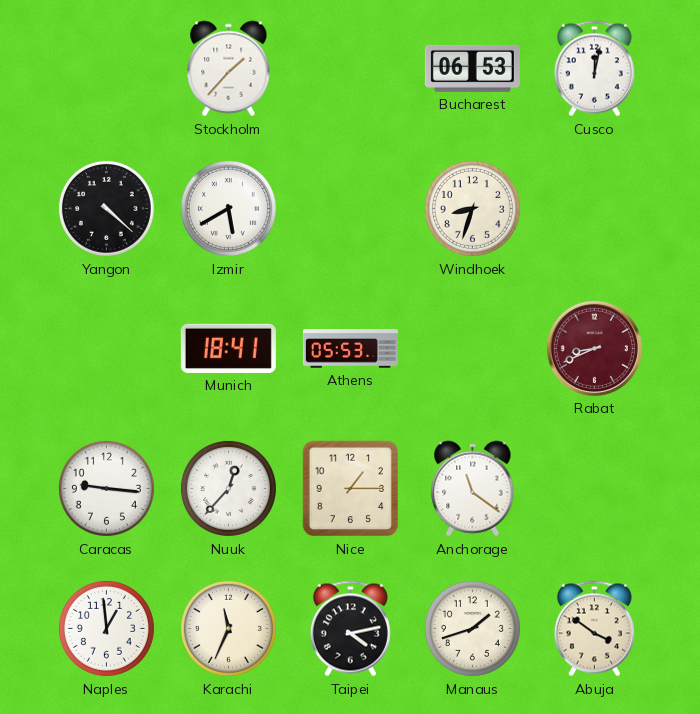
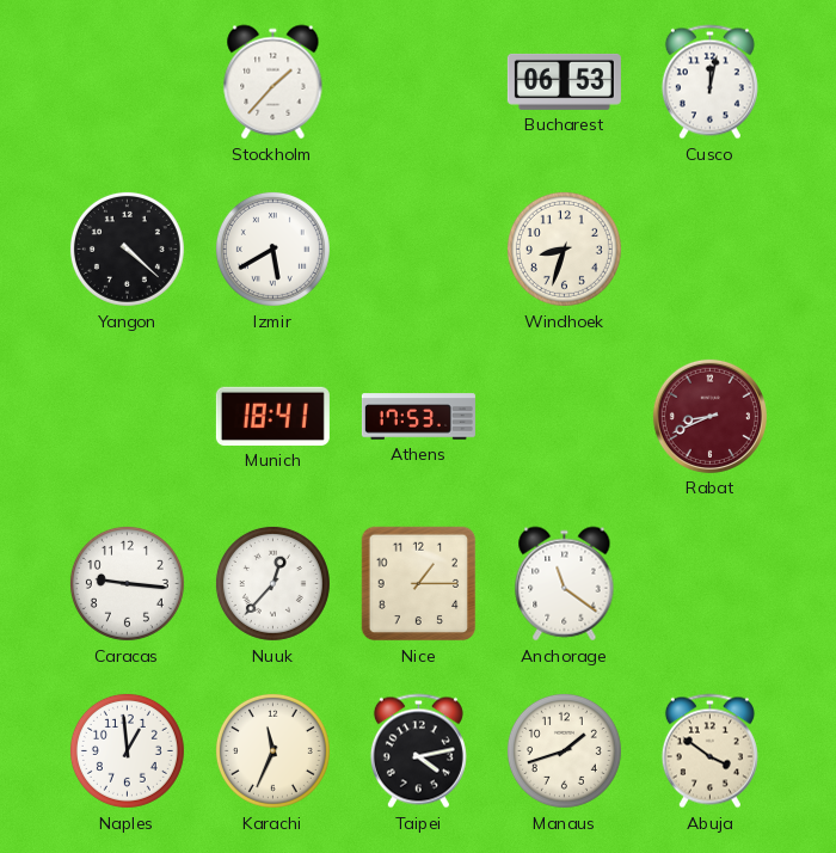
Athens: 05:53 -> 17:53
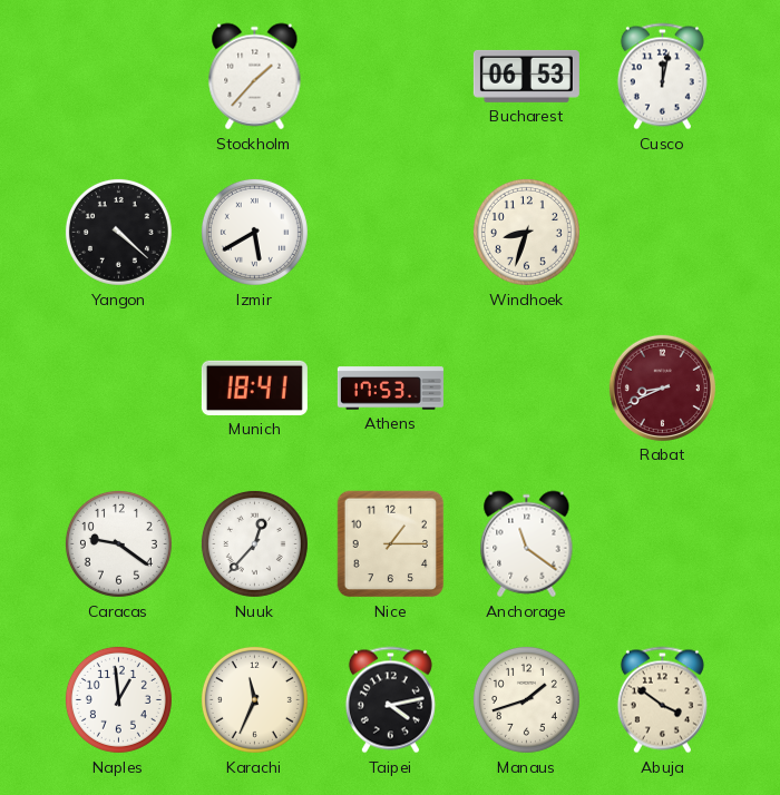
Caracas: 9:16 -> 9:21
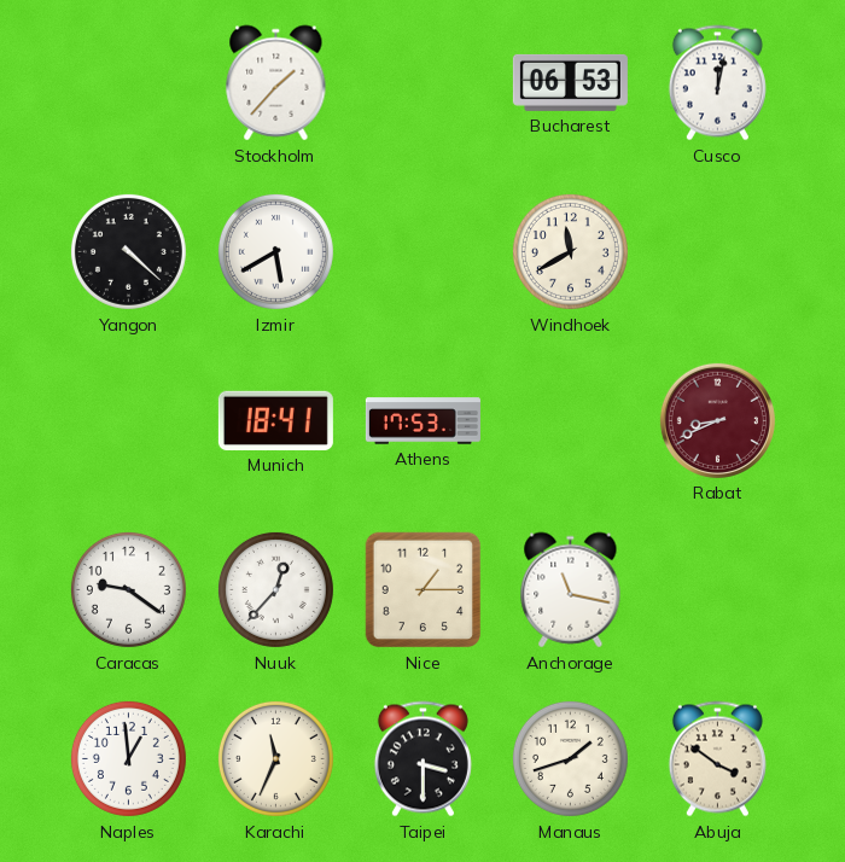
Windhoek: 8:33 -> 11:40
Anchorage: 11:21 -> 11:17
Taipei: 4:13 -> 3:30
